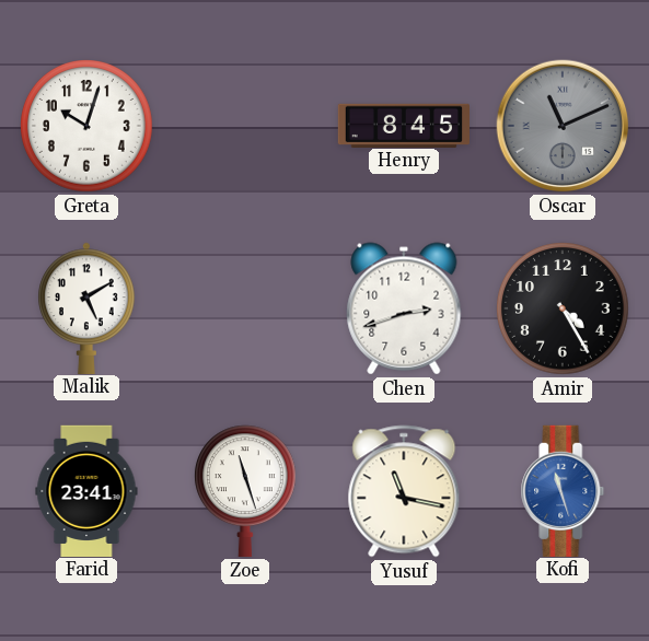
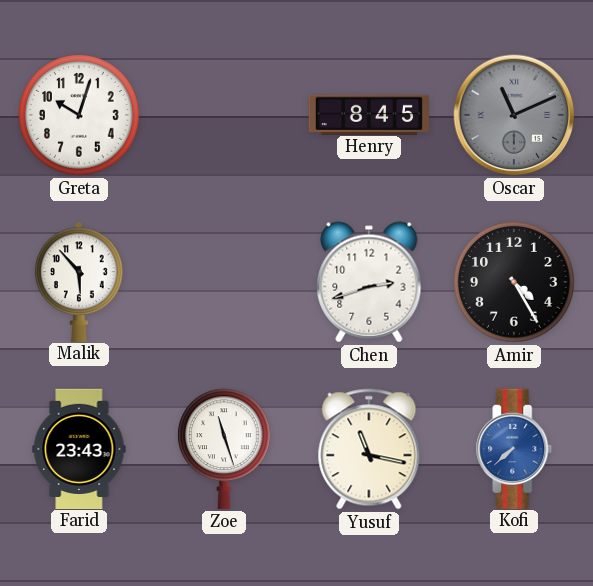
Malik: 5:10 -> 5:53
Farid: 23:41 -> 23:43
Kofi: 11:27 -> 7:38
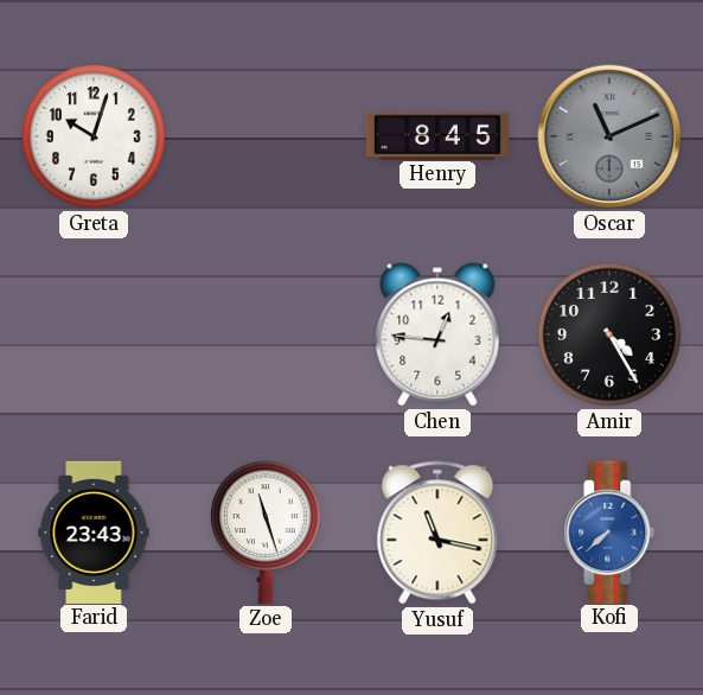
Malik: 5:53 -> none
Chen: 2:42 -> 12:46
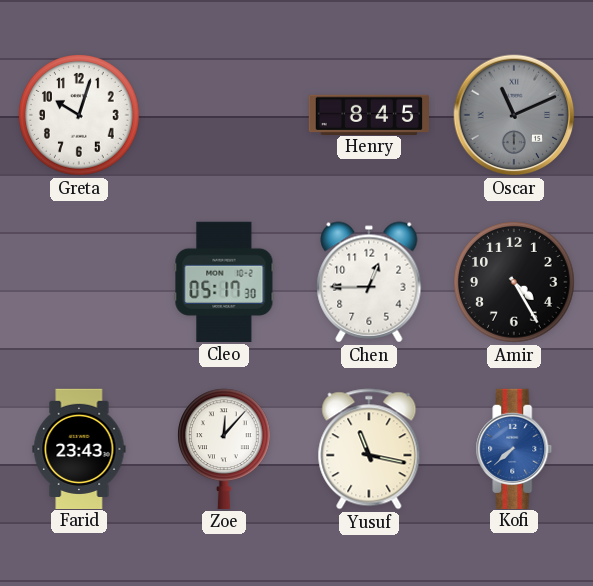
Cleo: none -> 05:17
Chen: 12:46 -> 12:45
Zoe: 11:27 -> 12:07
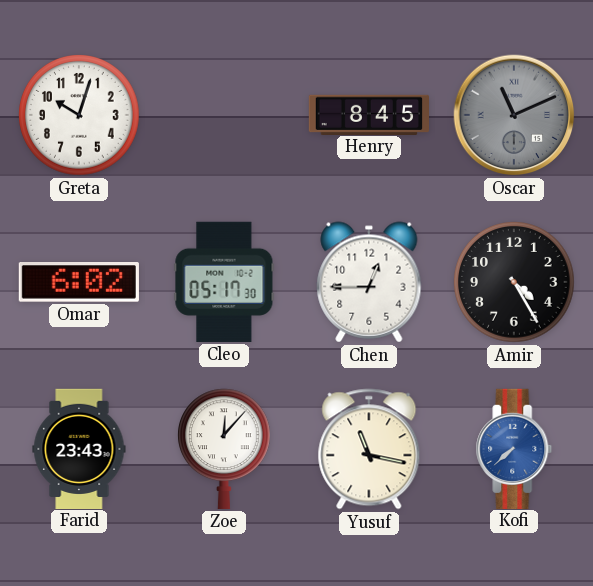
Omar: none -> 6:02
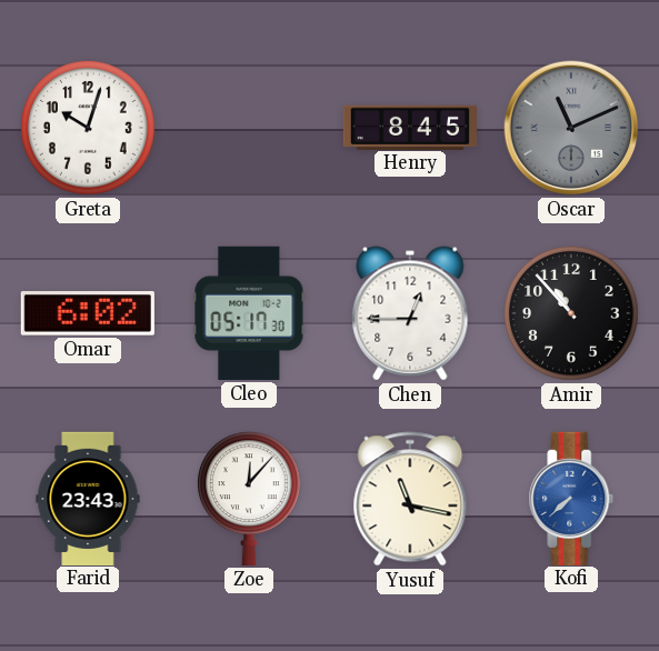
Amir: 4:25 -> 10:53
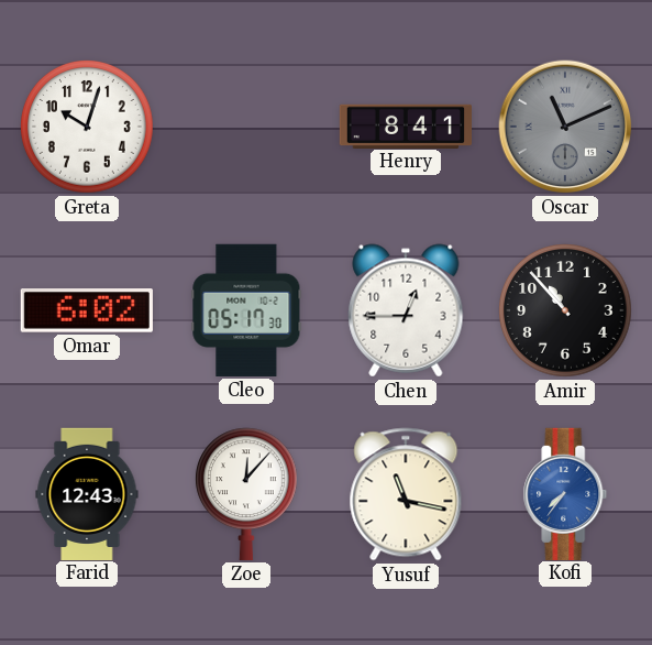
Henry: 8:45 -> 8:41
Farid: 23:43 -> 12:43
Kofi: 7:38 -> 7:36
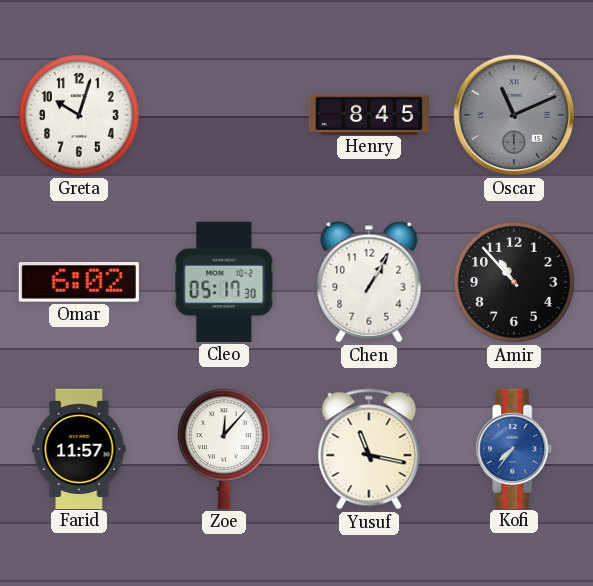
Henry: 8:41 -> 8:45
Chen: 12:45 -> 1:05
Farid: 12:43 -> 11:57
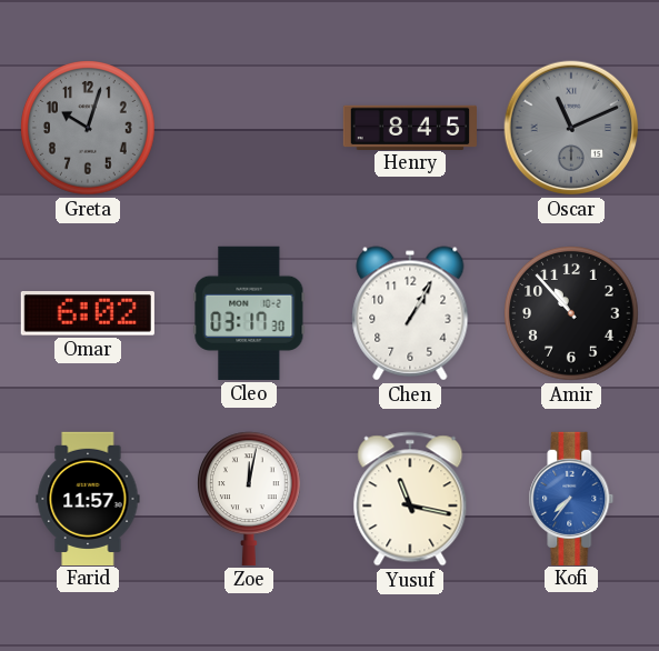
Greta dial: white -> grey
Cleo: 05:17 -> 03:17
Zoe: 12:07 -> 12:02
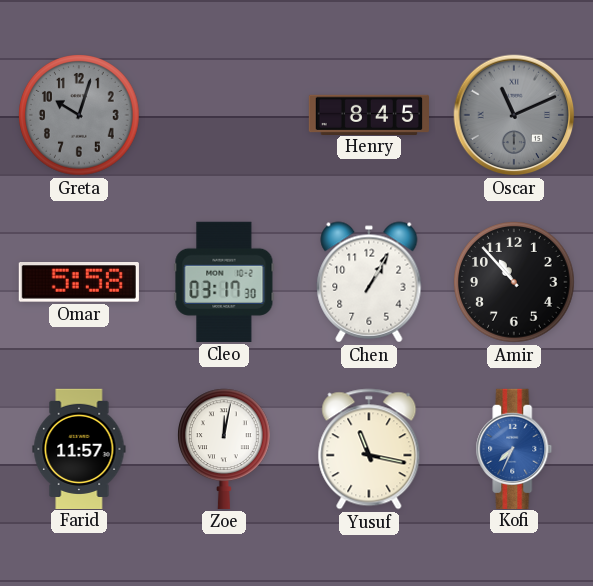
Omar: 6:02 -> 5:58
Kofi: 7:36 -> 7:34
